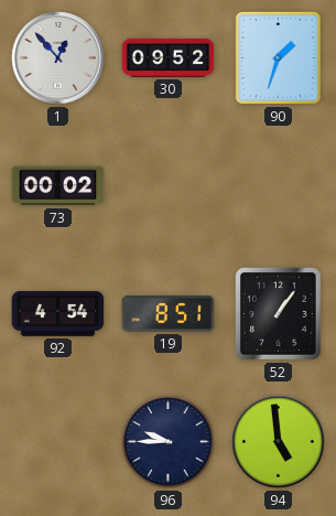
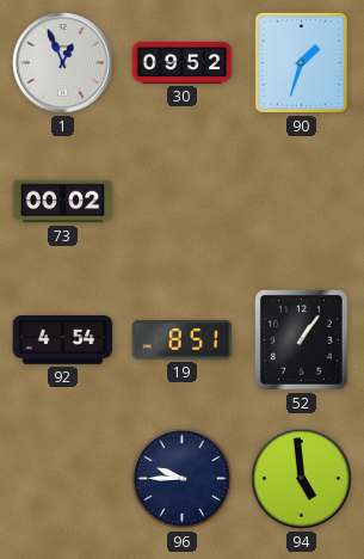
1: 12:53 -> 12:56
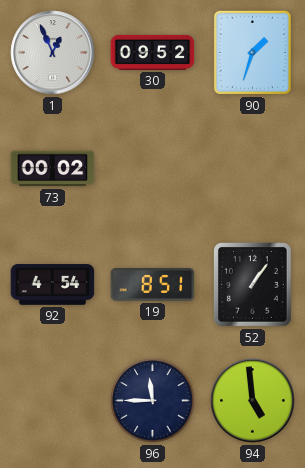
96: 9:45 -> 11:45
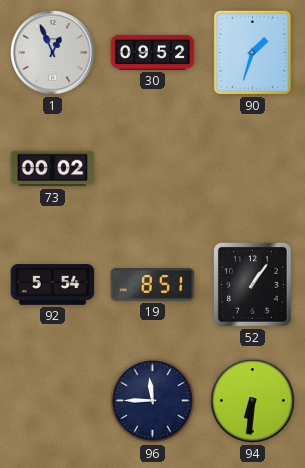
92: 4:54 -> 5:54
94: 4:59 -> 6:31
